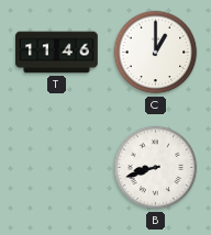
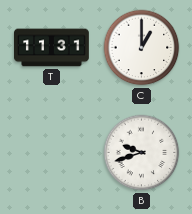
T: 11:46 -> 11:31
B: 8:42 -> 9:42
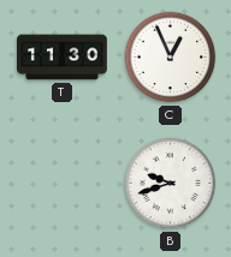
T: 11:31 -> 11:30
C: 1:00 -> 12:56
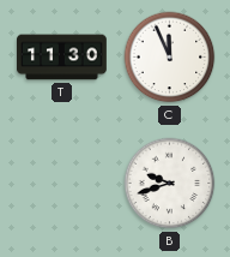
C: 12:56 -> 11:56
